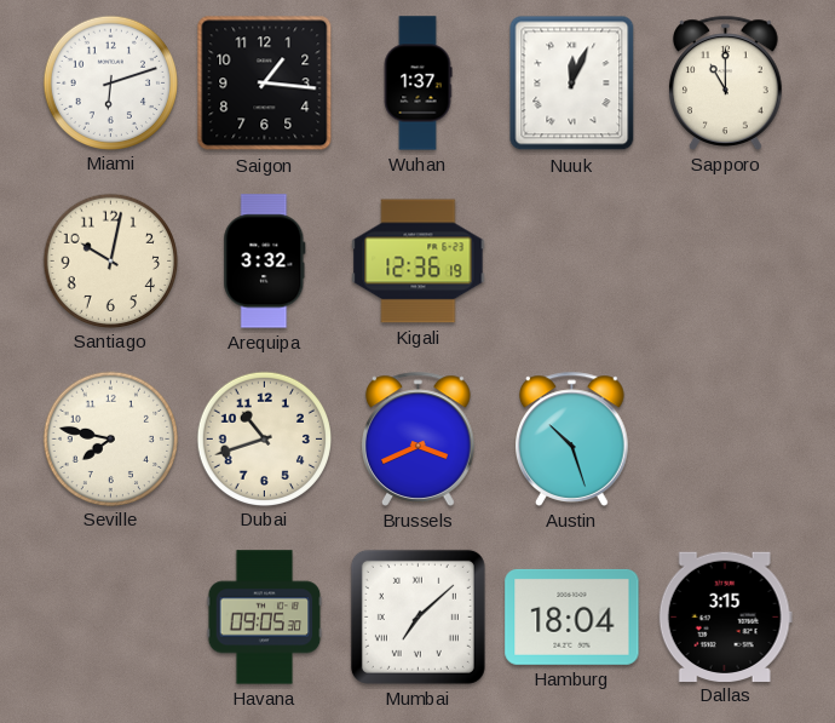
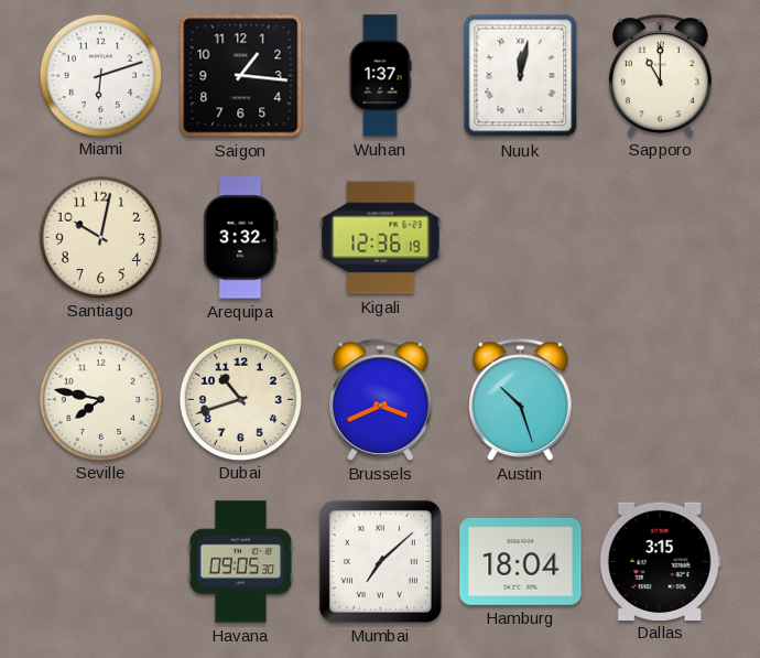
Nuuk: 12:04 -> 12:02
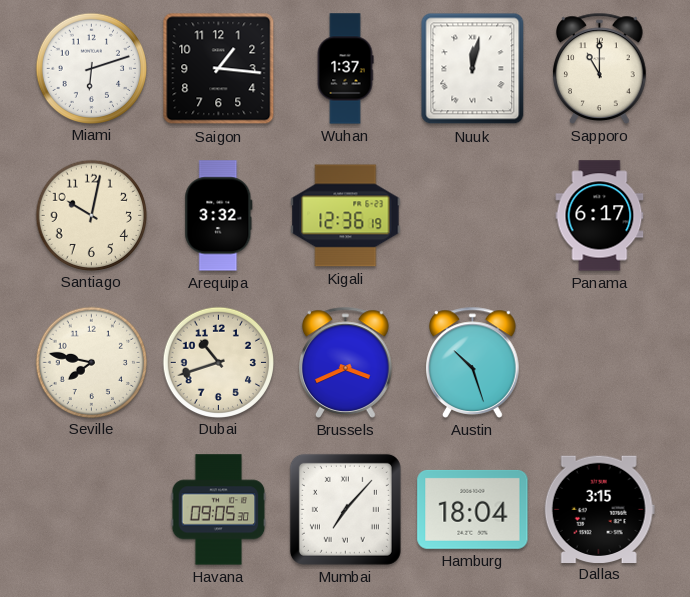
Panama: none -> 6:17
Mumbai: 7:08 -> 7:07
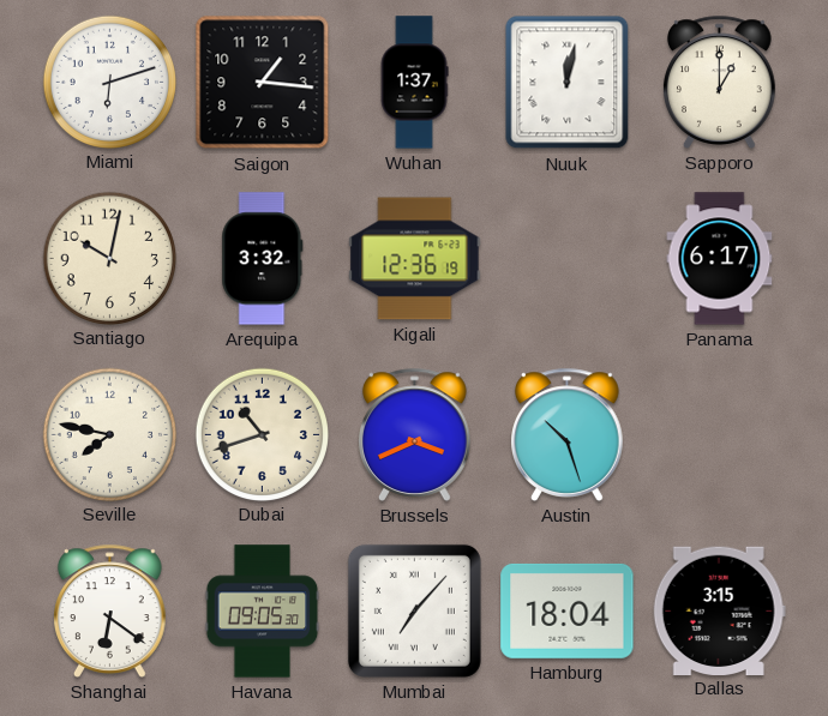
Sapporo: 11:00 -> 1:00
Shanghai: none -> 6:21
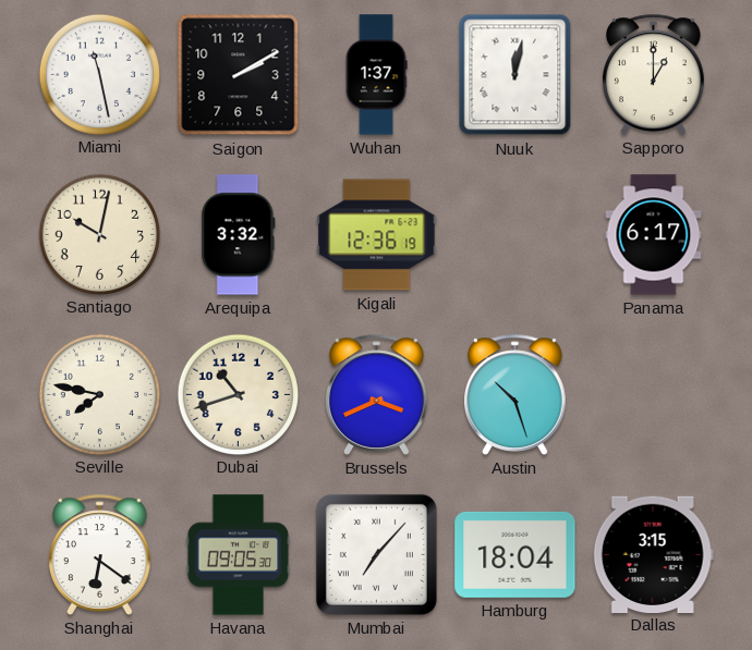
Miami: 6:12 -> 11:28
Saigon: 1:16 -> 2:10
